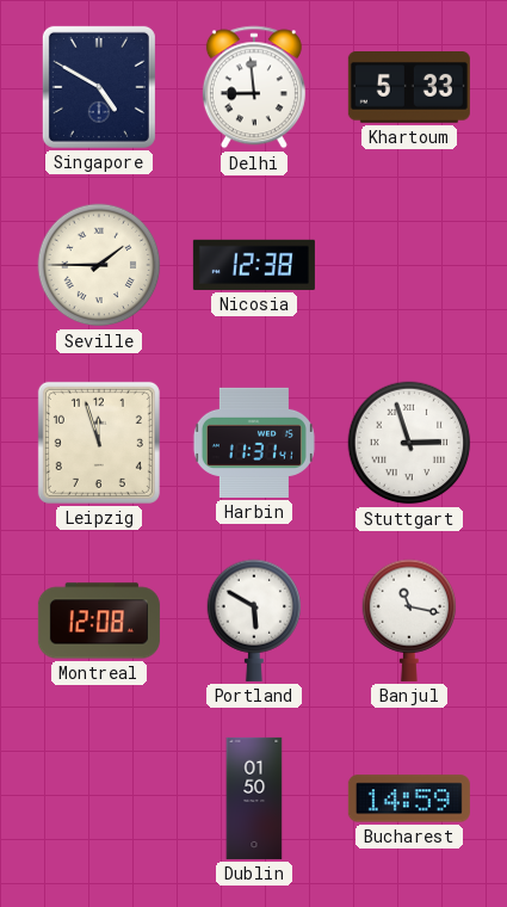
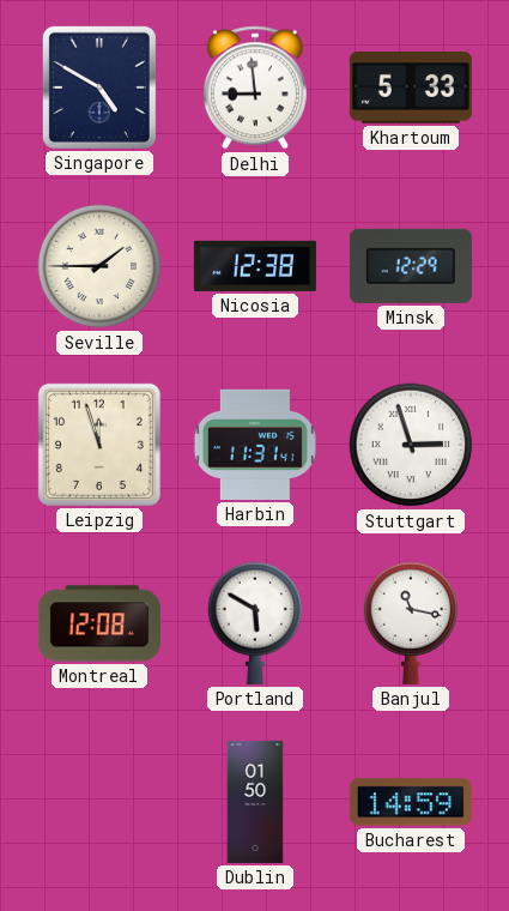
Minsk: none -> 12:29
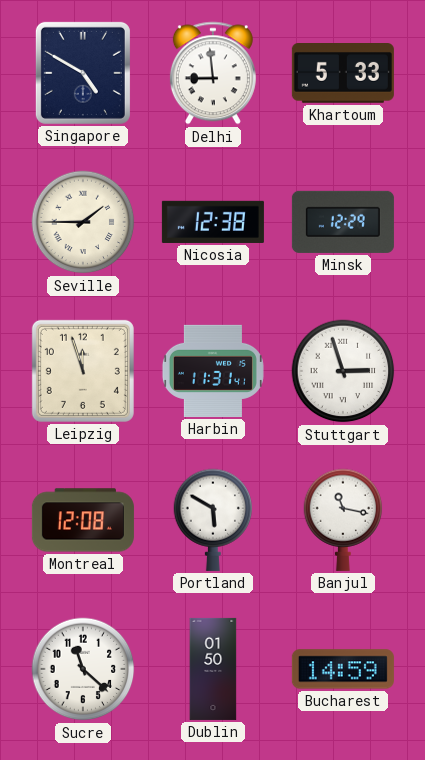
Sucre: none -> 11:22
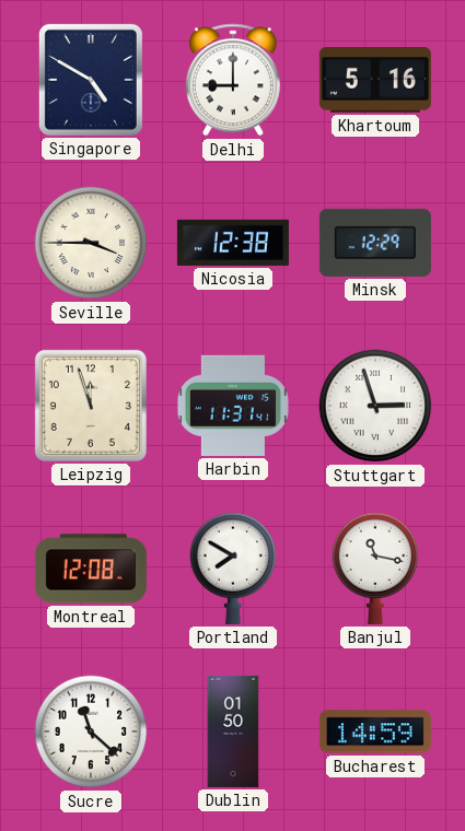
Delhi: 8:59 -> 9:00
Khartoum: 5:33 -> 5:16
Seville: 1:45 -> 3:45
Portland: 5:50 -> 7:50
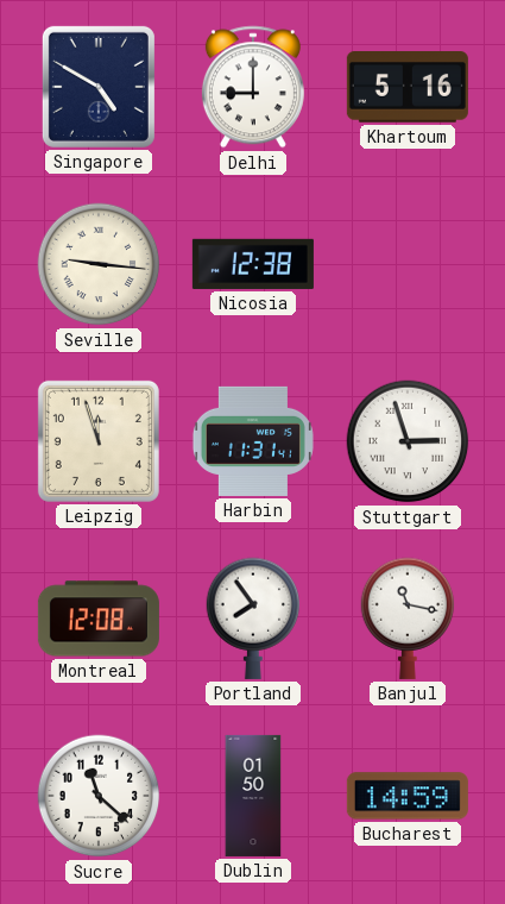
Seville: 3:45 -> 9:16
Minsk: 12:29 -> none
Portland: 7:50 -> 7:54
